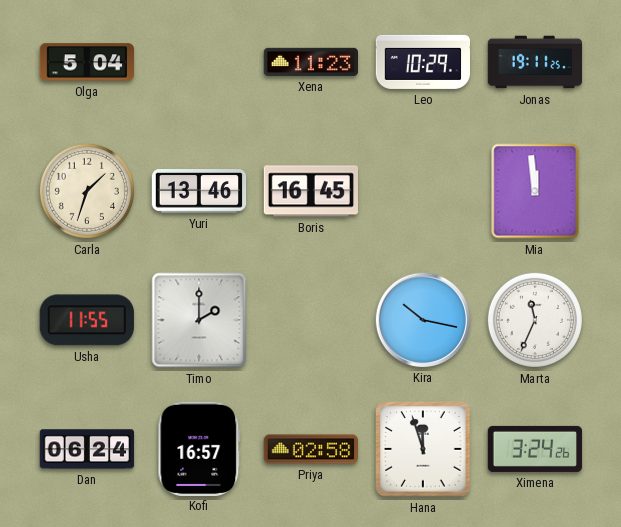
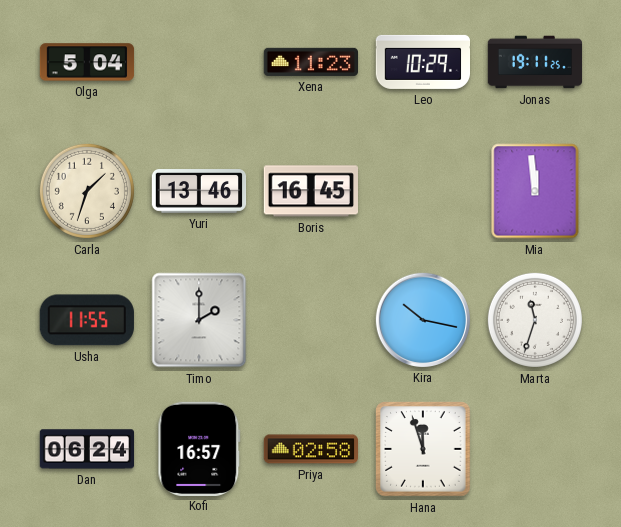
Marta: 11:34 -> 11:33
Ximena: 3:24 -> none
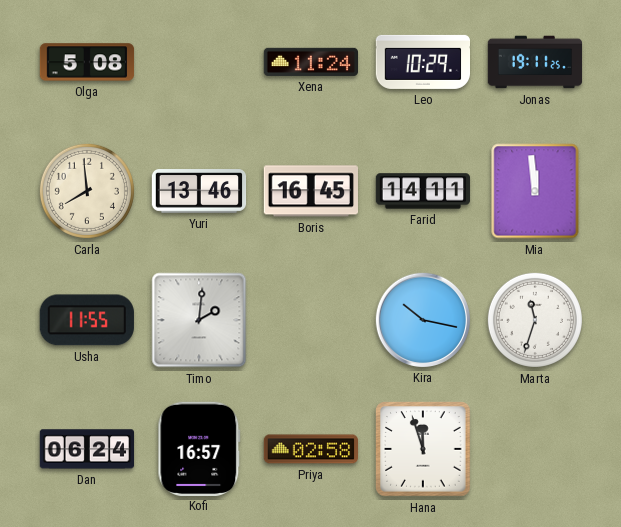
Olga: 5:04 -> 5:08
Xena: 11:23 -> 11:24
Carla: 1:33 -> 7:59
Farid: none -> 14:11
Timo: 2:00 -> 2:01
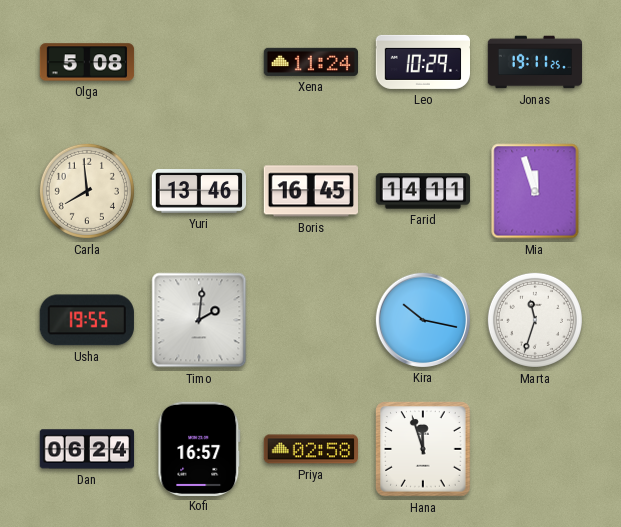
Mia: 11:59 -> 11:57
Usha: 11:55 -> 19:55
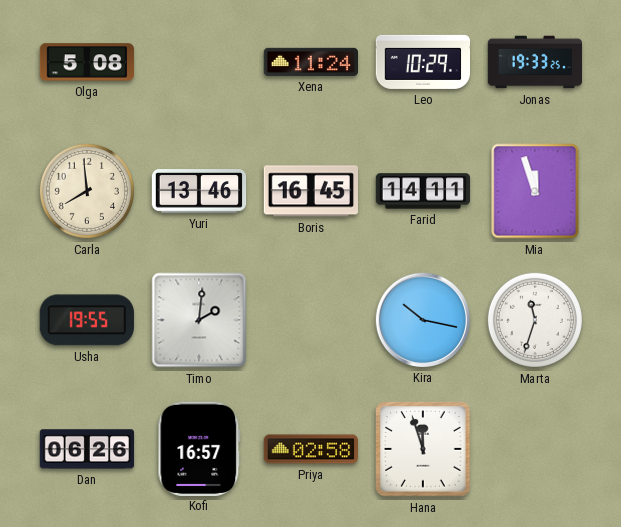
Jonas: 19:11 -> 19:33
Dan: 06:24 -> 06:26
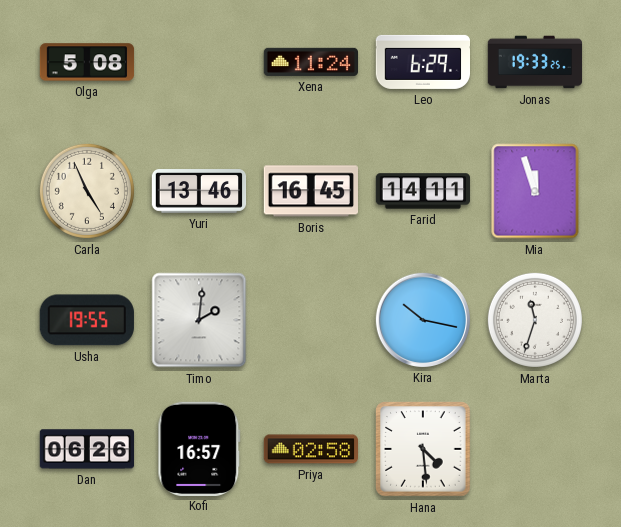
Leo: 10:29 -> 6:29
Carla: 7:59 -> 4:56
Hana: 11:57 -> 4:29
